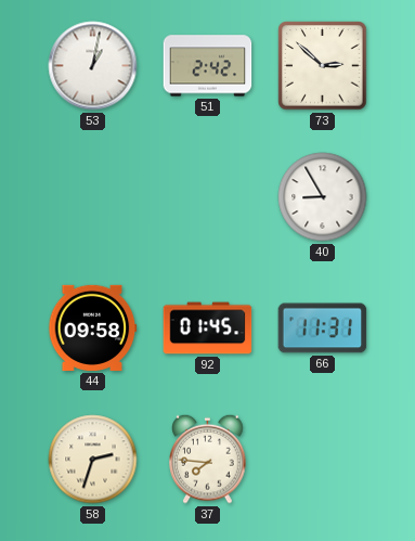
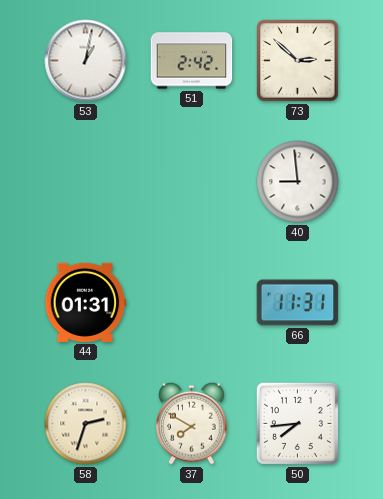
40: 8:55 -> 8:59
44: 09:58 -> 01:31
92: 01:45 -> none
37: 7:46 -> 7:50
50: none -> 7:44
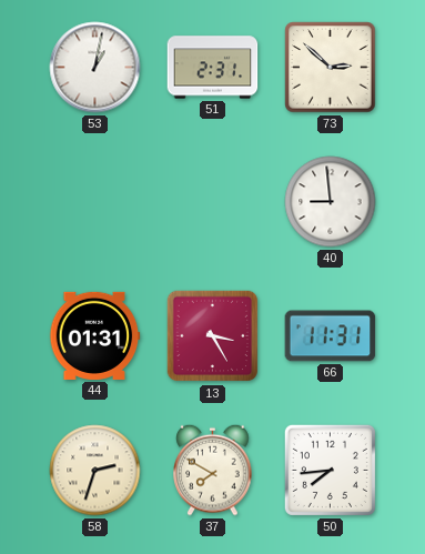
51: 2:42 -> 2:31
13: none -> 3:25
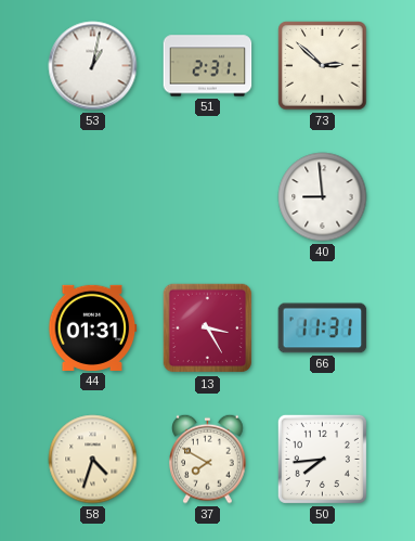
58: 2:33 -> 4:33
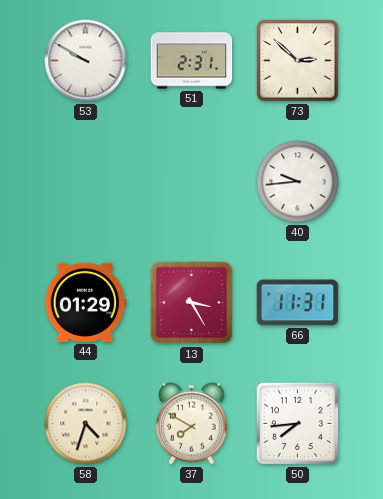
53: 1:02 -> 9:50
40: 8:59 -> 9:44
44: 01:31 -> 01:29
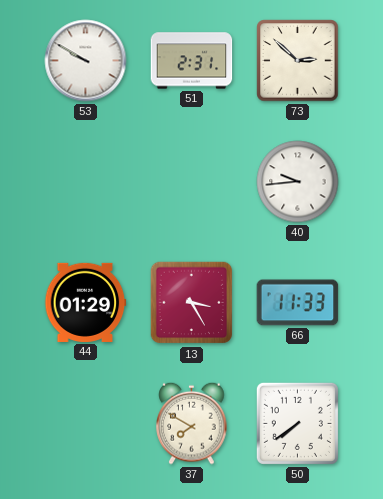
66: 11:31 -> 11:33
58: 4:33 -> none
50: 7:44 -> 7:39
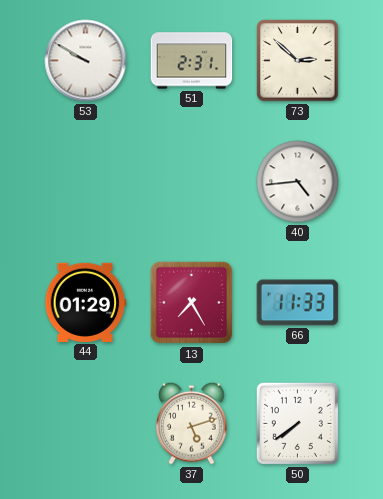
40: 9:44 -> 4:44
13: 3:25 -> 7:25
37: 7:50 -> 5:12
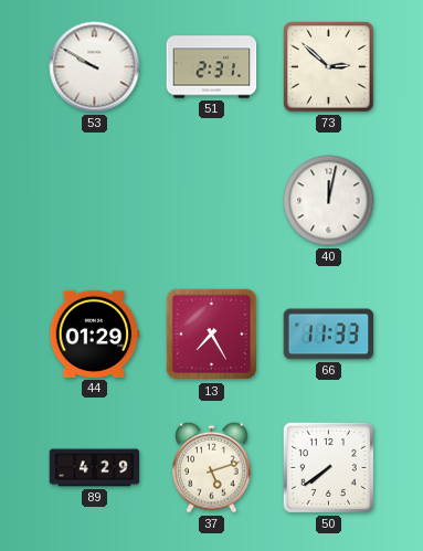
40: 4:44 -> 12:02
89: none -> 4:29
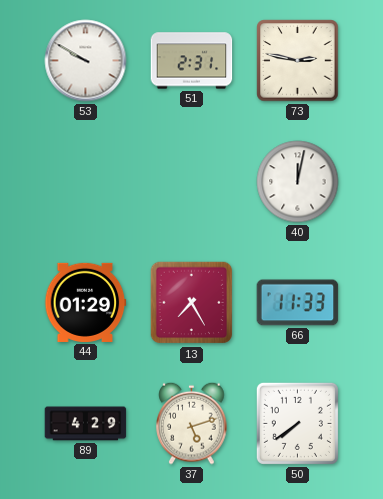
73: 2:52 -> 2:47
